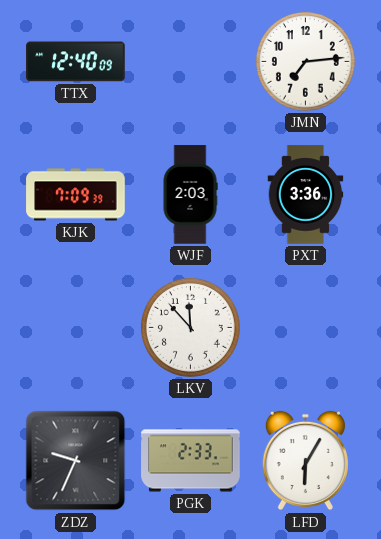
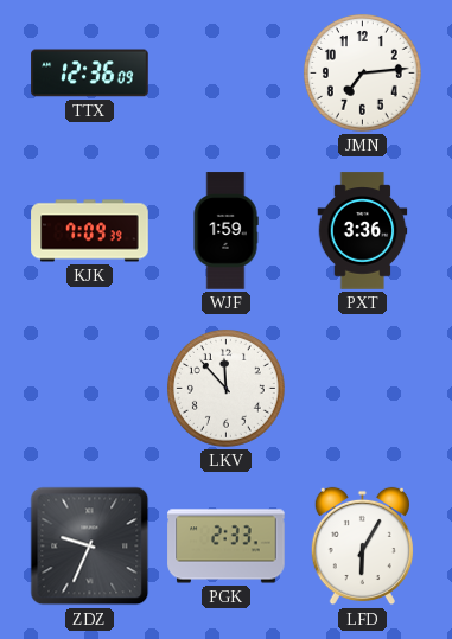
TTX: 12:40 -> 12:36
WJF: 2:03 -> 1:59
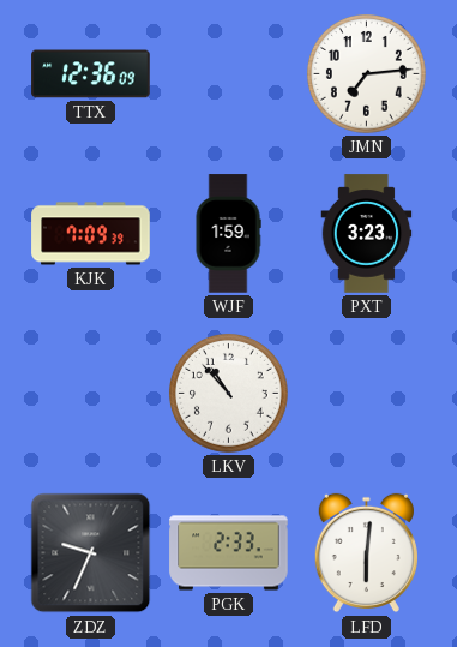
PXT: 3:36 -> 3:23
LKV: 11:53 -> 10:53
LFD: 6:05 -> 6:01
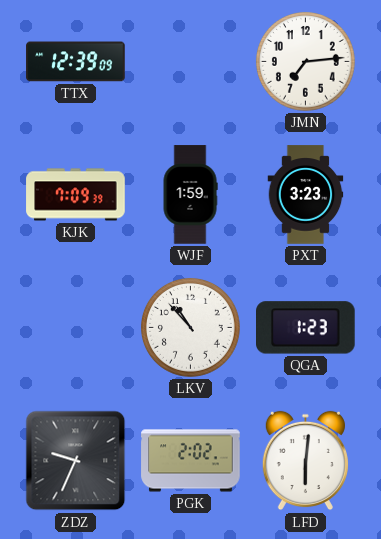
TTX: 12:36 -> 12:39
QGA: none -> 1:23
PGK: 2:33 -> 2:02
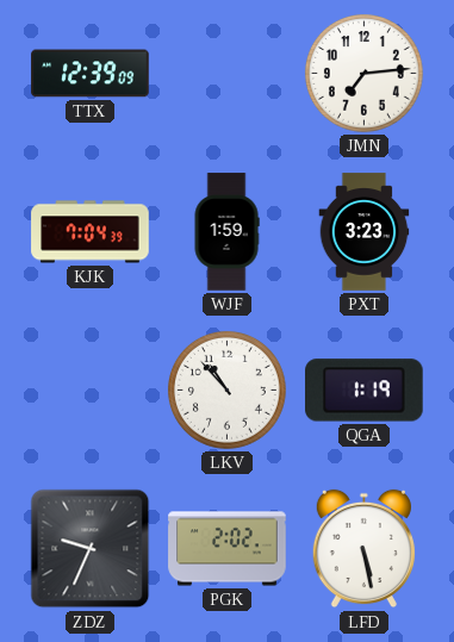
KJK: 7:09 -> 7:04
QGA: 1:23 -> 1:19
LFD: 6:01 -> 5:28
